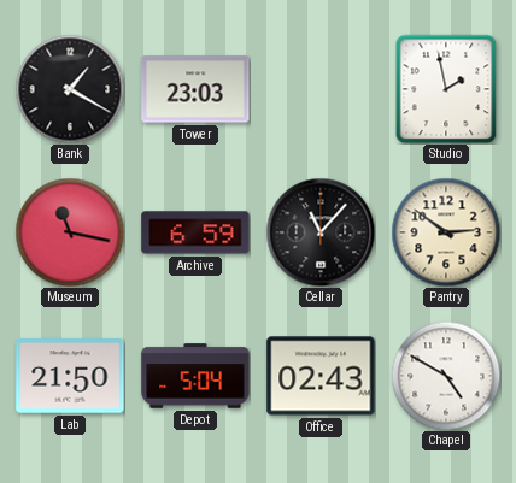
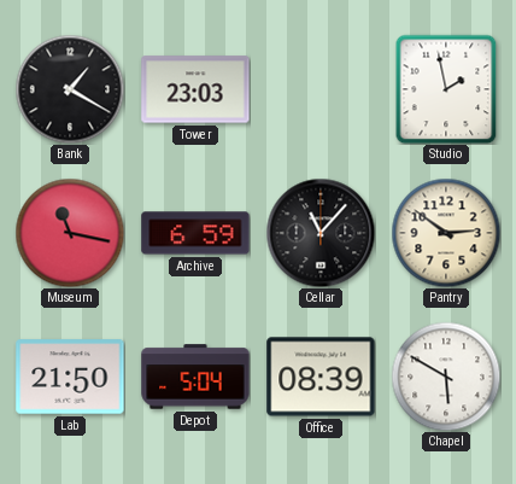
Office: 02:43 -> 08:39
Chapel: 4:50 -> 5:50
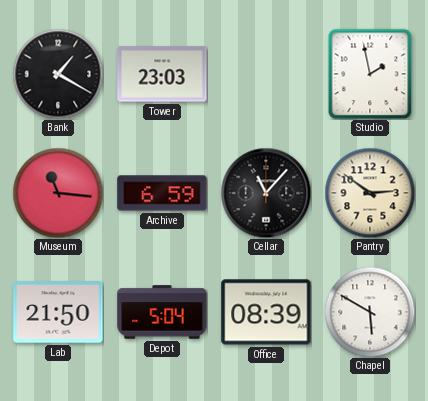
Museum: 11:17 -> 11:16
